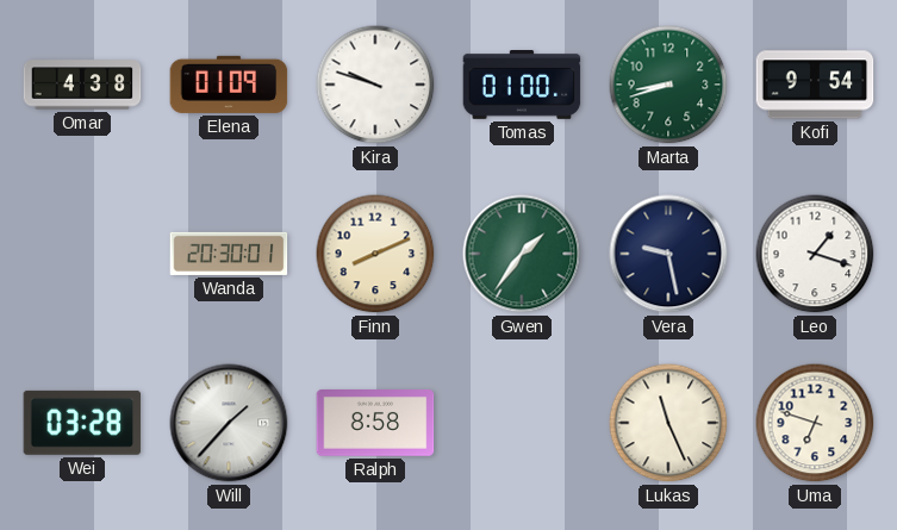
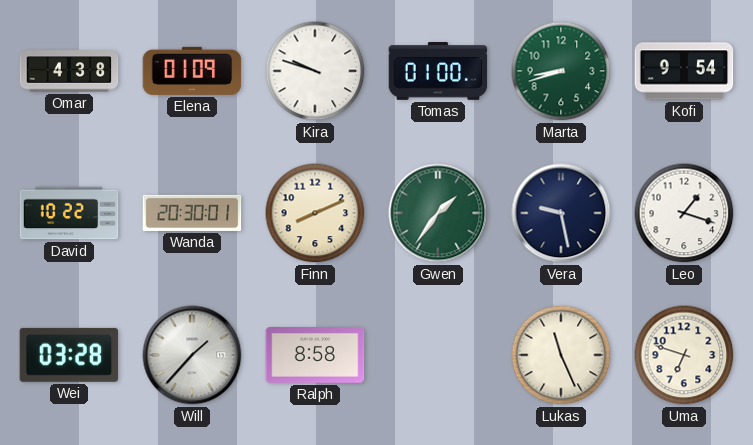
David: none -> 10:22
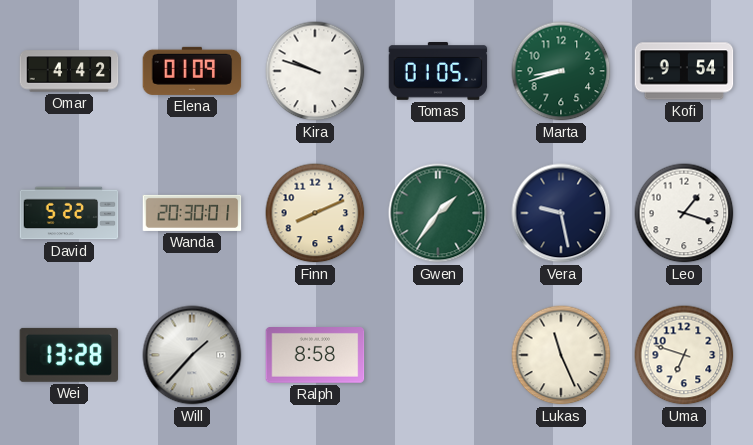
Omar: 4:38 -> 4:42
Tomas: 01:00 -> 01:05
David: 10:22 -> 5:22
Wei: 03:28 -> 13:28
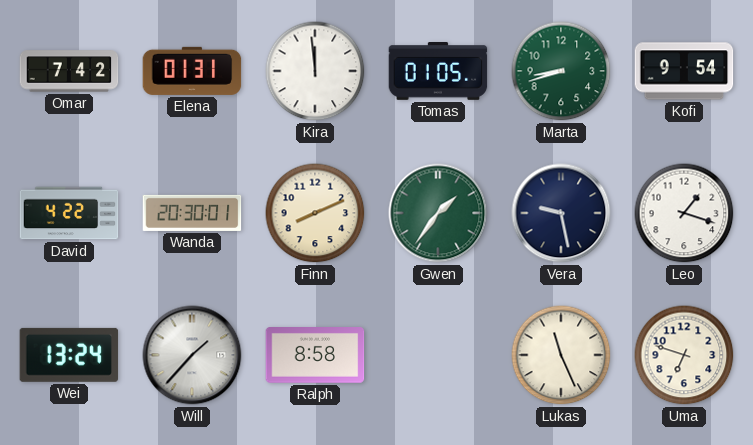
Omar: 4:42 -> 7:42
Elena: 01:09 -> 01:31
Kira: 9:48 -> 11:59
David: 5:22 -> 4:22
Wei: 13:28 -> 13:24
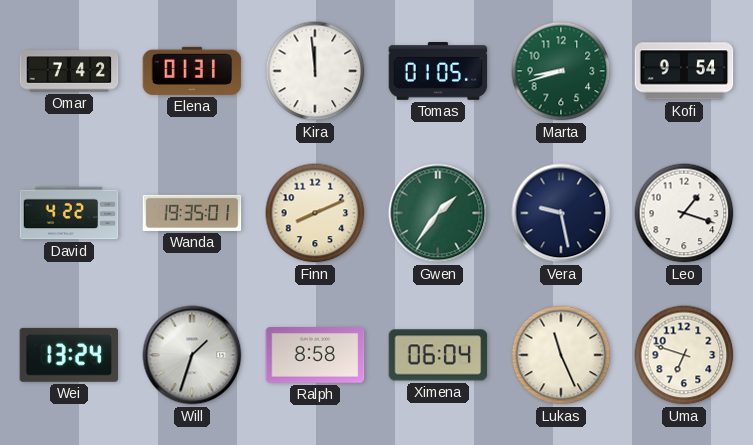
Wanda: 20:30 -> 19:35
Will: 1:37 -> 1:33
Ximena: none -> 06:04
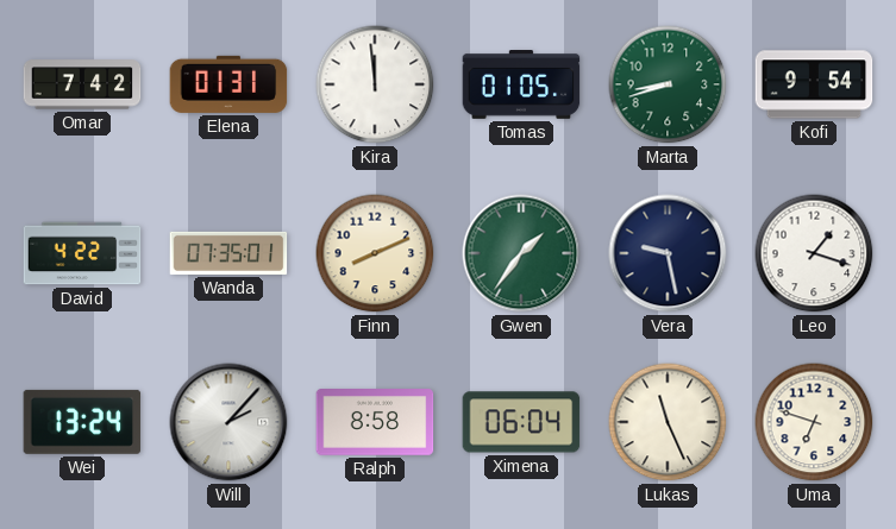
Wanda: 19:35 -> 07:35
Will: 1:33 -> 2:07
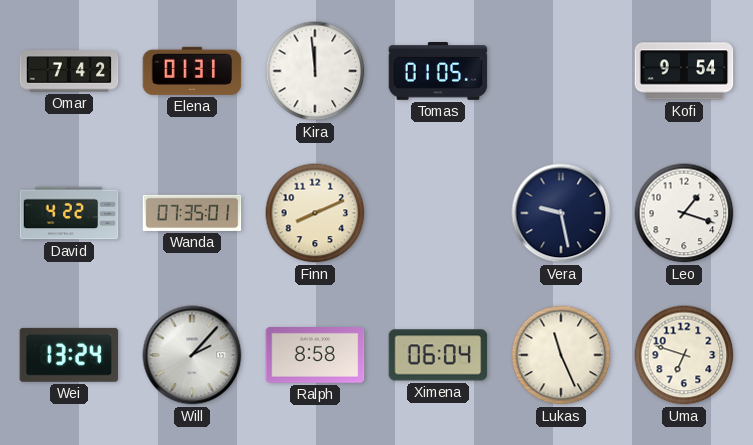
Marta: 8:42 -> none
Gwen: 1:36 -> none
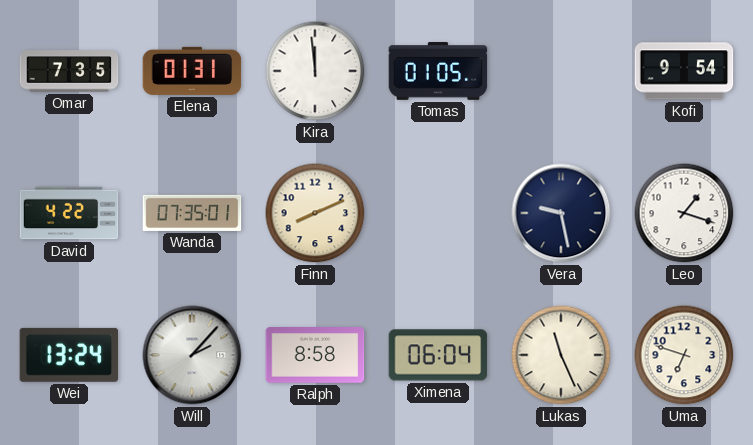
Omar: 7:42 -> 7:35
